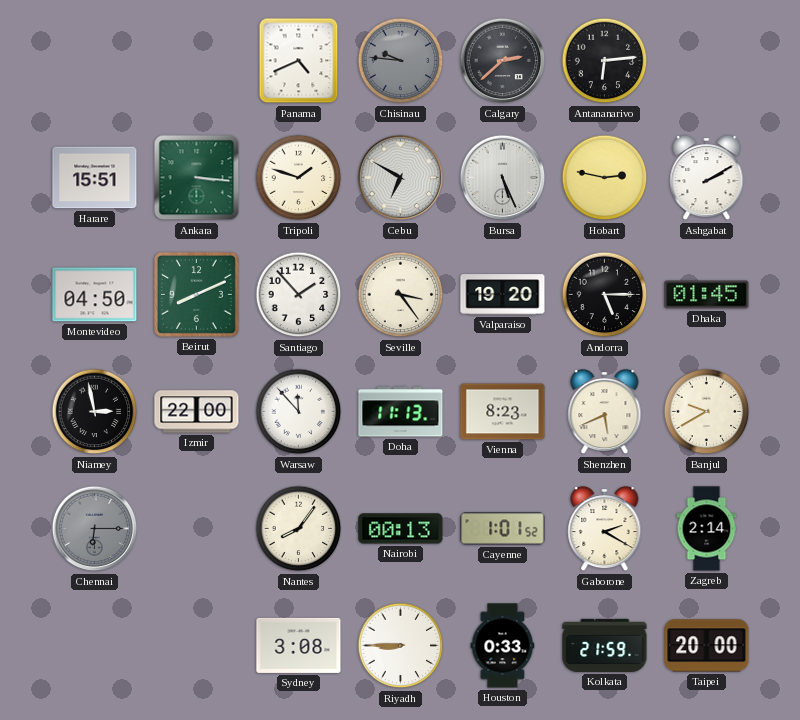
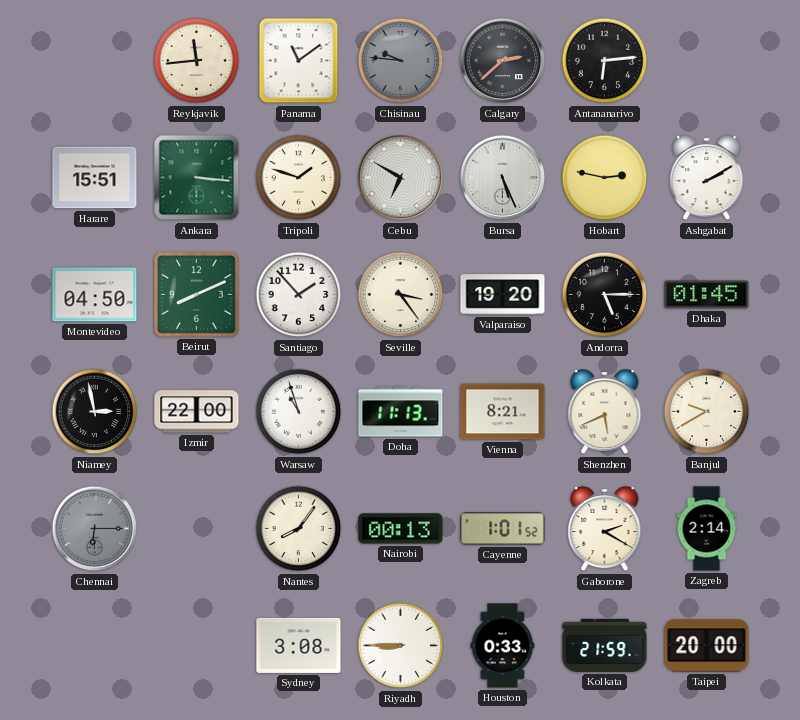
Reykjavik: none -> 11:44
Panama: 4:41 -> 11:09
Warsaw: 11:53 -> 10:57
Vienna: 8:23 -> 8:21
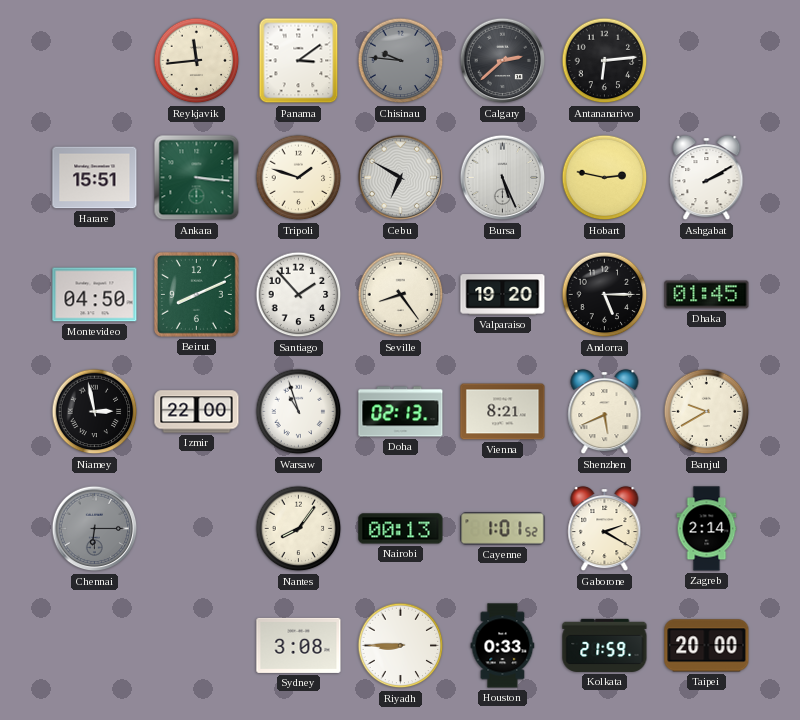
Panama: 11:09 -> 3:09
Seville: 3:24 -> 8:24
Doha: 11:13 -> 02:13
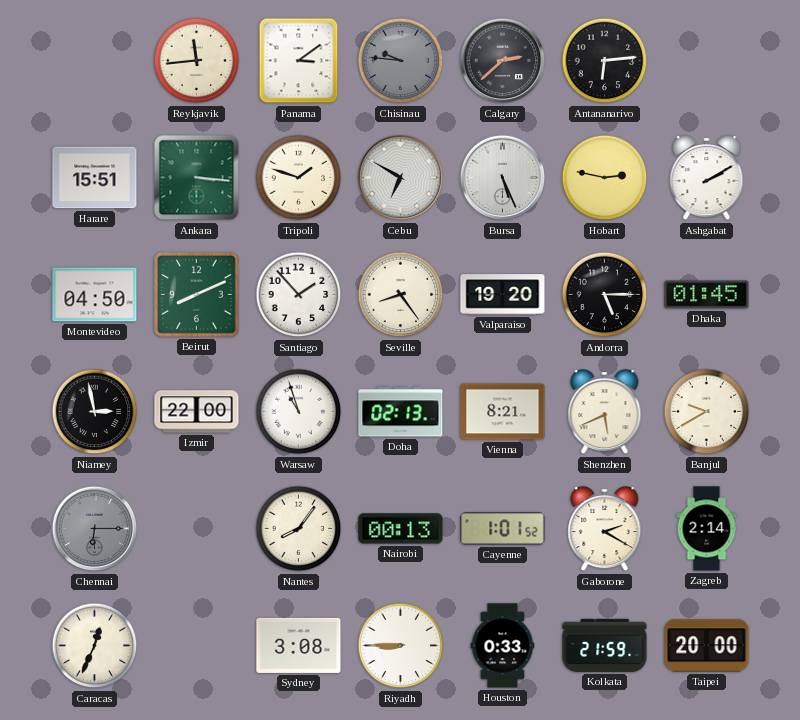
Caracas: none -> 12:34
